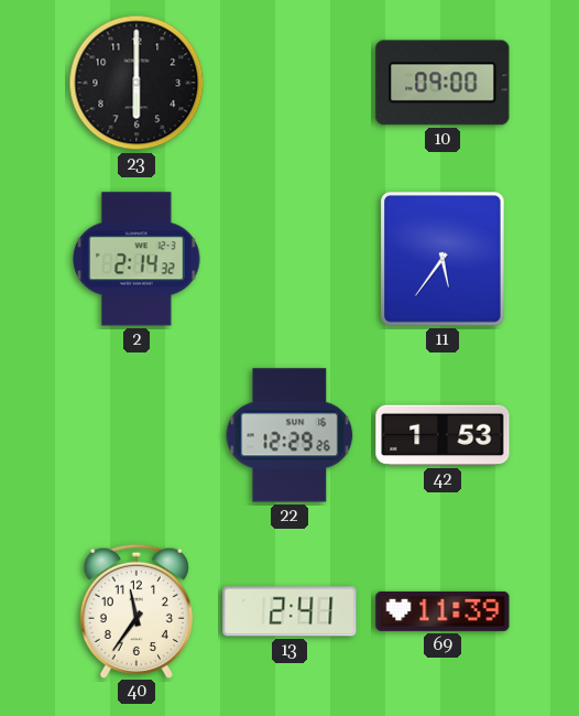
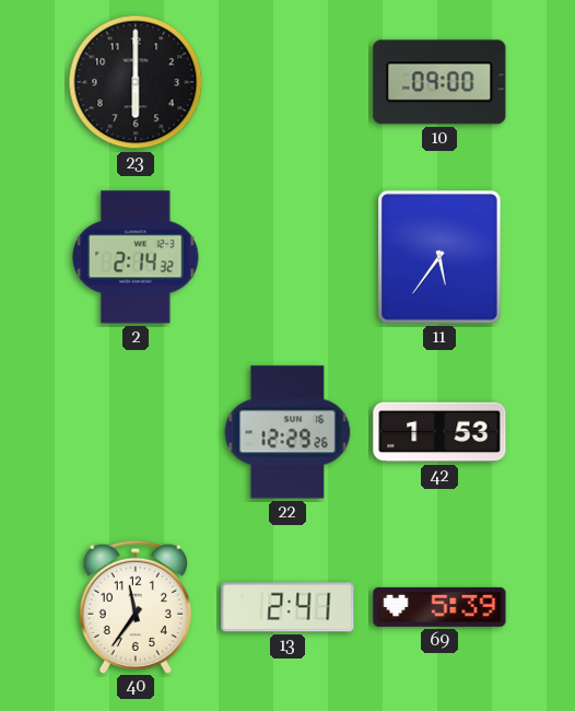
69: 11:39 -> 5:39
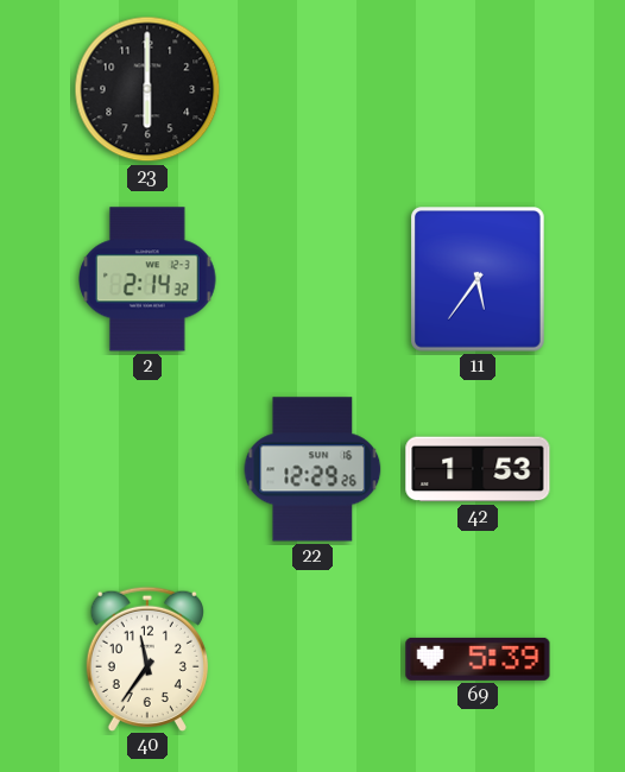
10: 09:00 -> none
13: 2:41 -> none
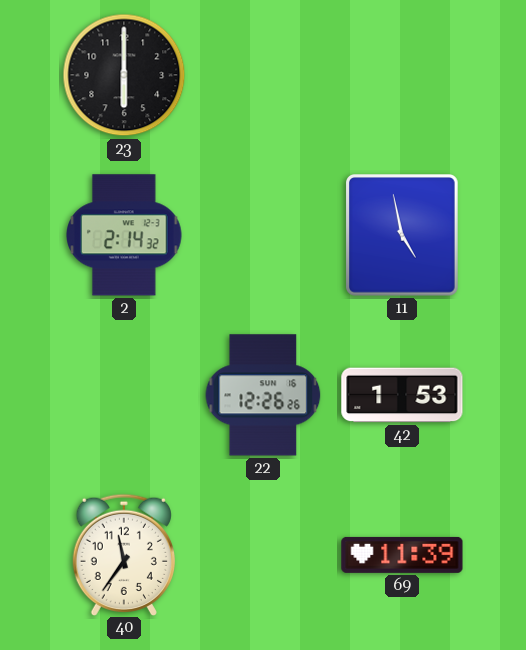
11: 5:36 -> 4:58
22: 12:29 -> 12:26
69: 5:39 -> 11:39
